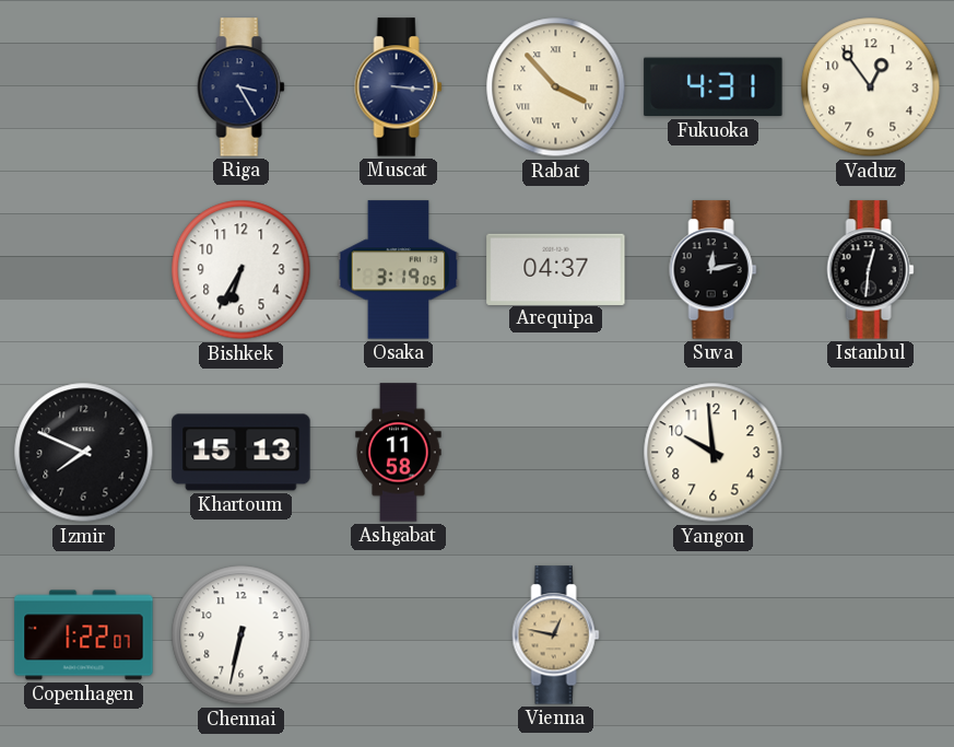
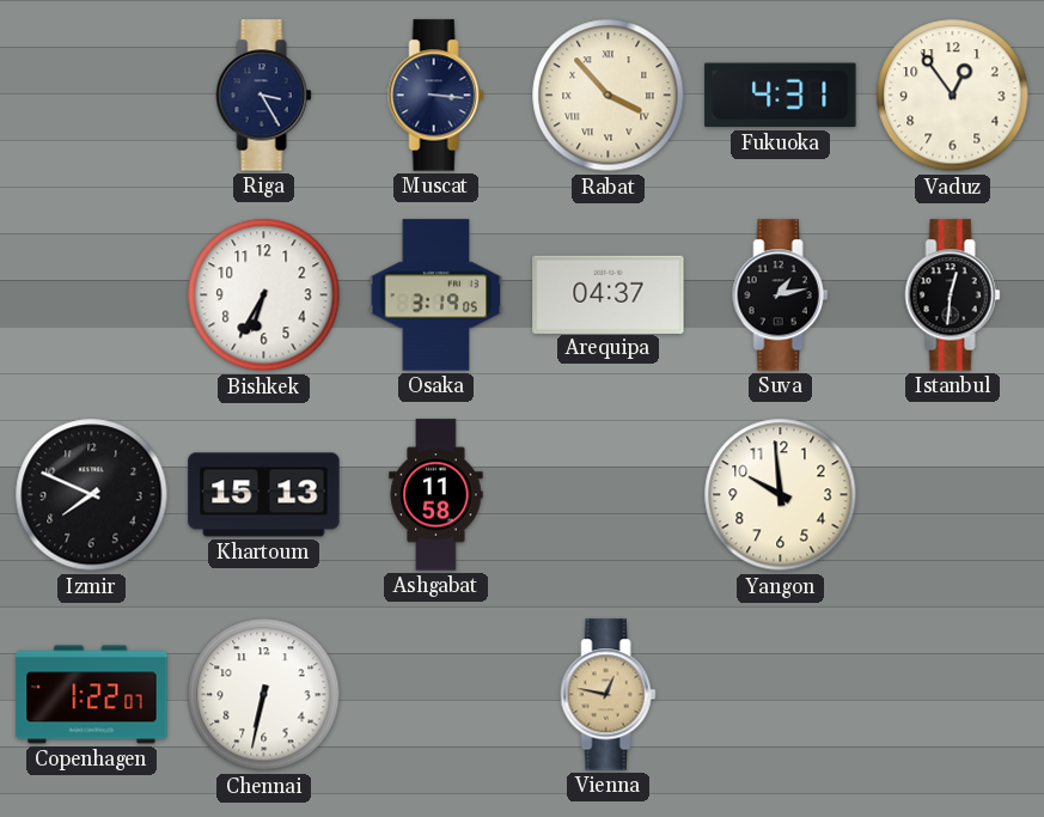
Suva: 12:13 -> 1:13
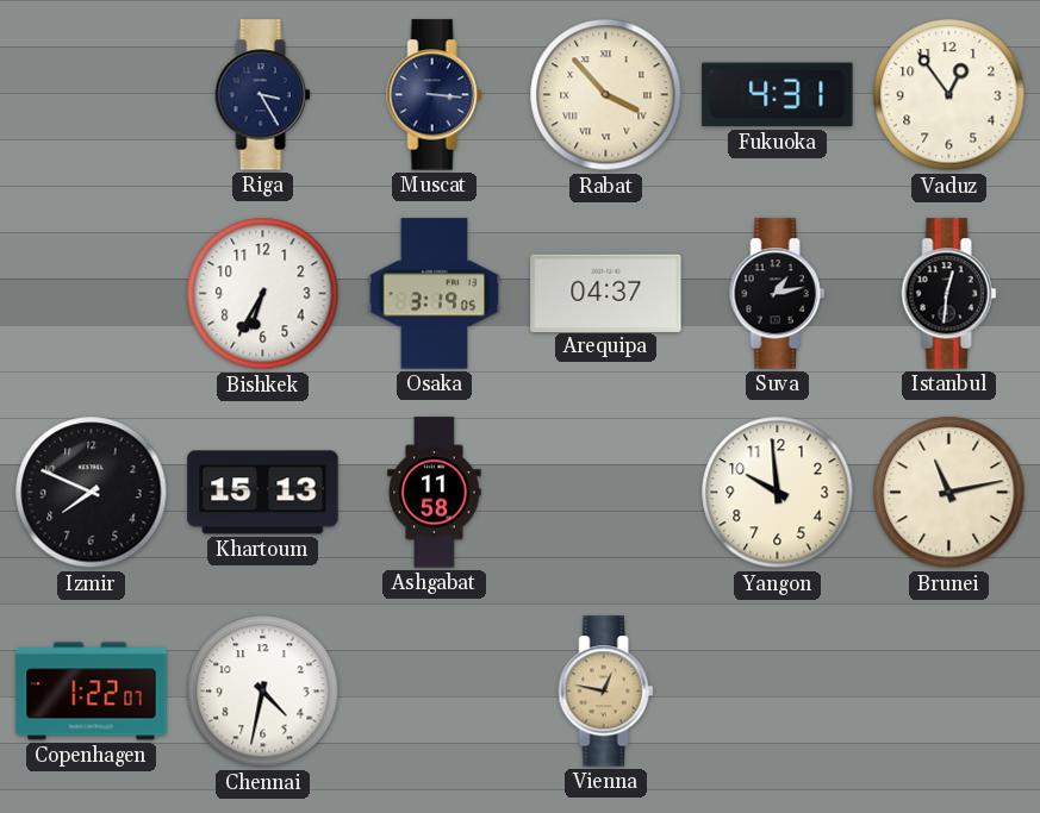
Brunei: none -> 11:13
Chennai: 6:32 -> 4:32
